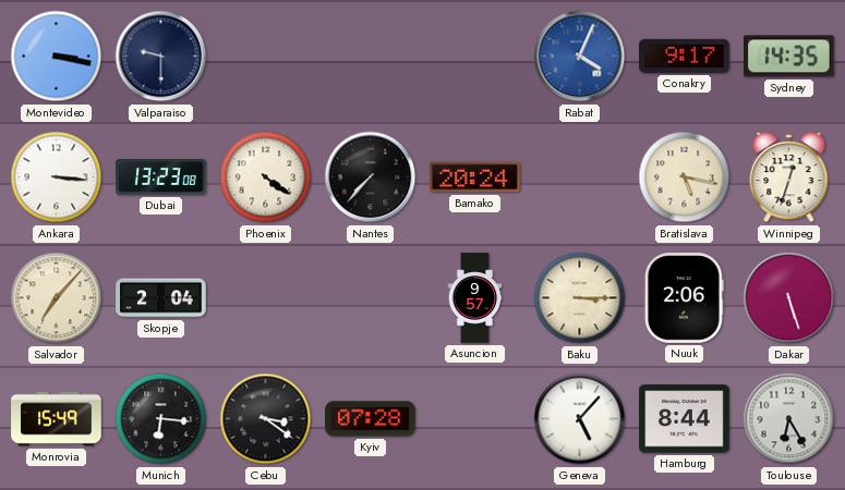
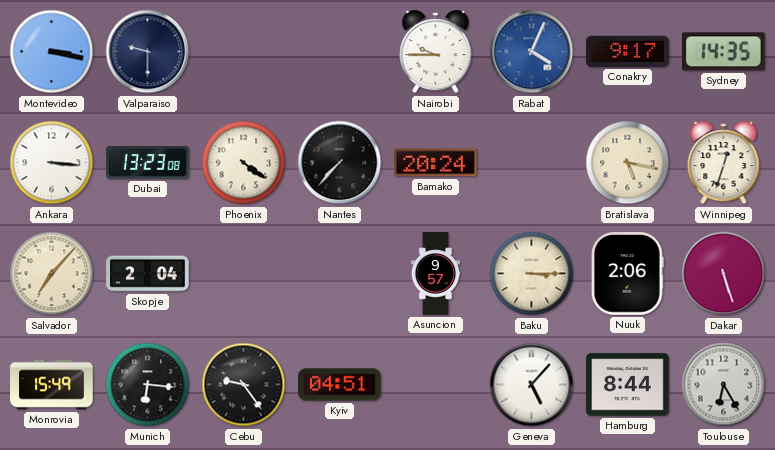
Nairobi: none -> 9:45
Cebu: 3:21 -> 9:24
Kyiv: 07:28 -> 04:51
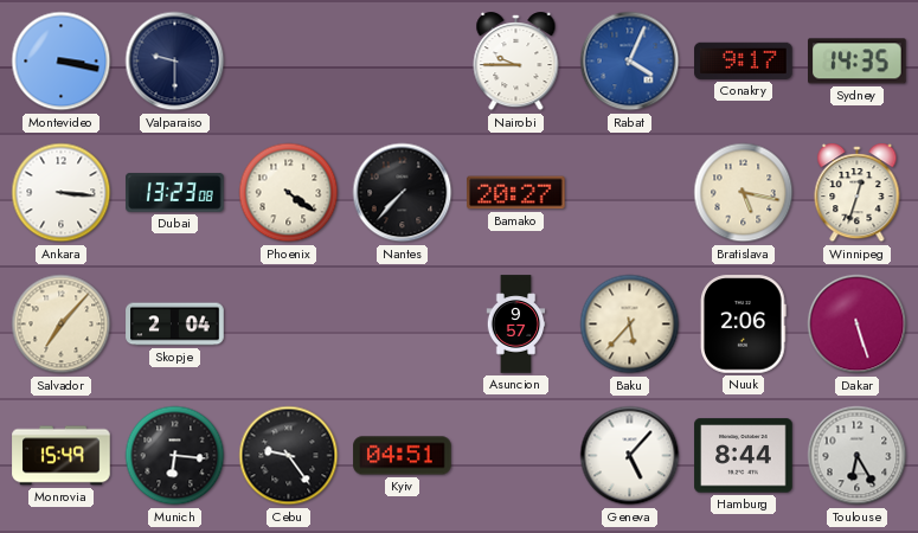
Bamako: 20:24 -> 20:27
Baku: 3:15 -> 5:37
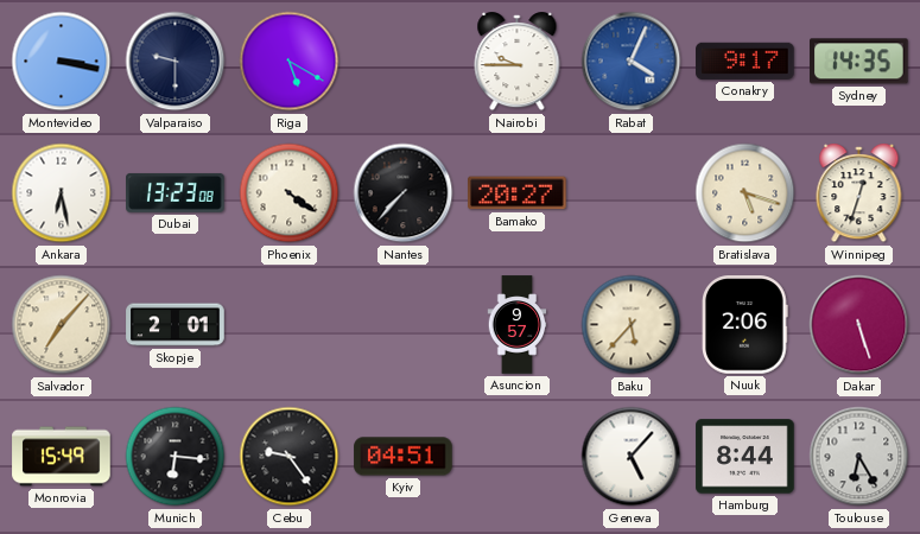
Riga: none -> 5:20
Ankara: 3:16 -> 6:28
Bratislava: 5:17 -> 5:18
Skopje: 2:04 -> 2:01
